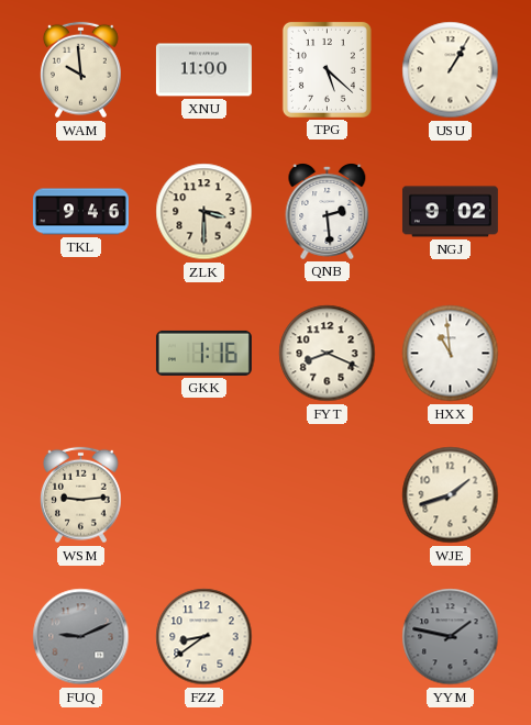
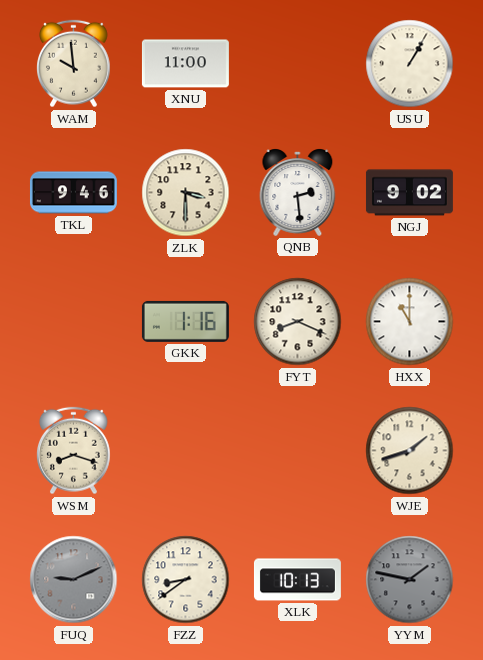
TPG: 5:22 -> none
HXX: 10:59 -> 11:00
WSM: 9:14 -> 8:18
XLK: none -> 10:13
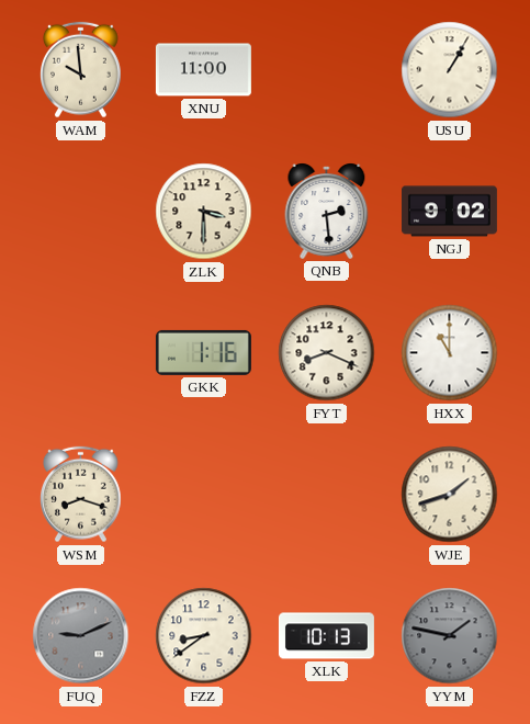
TKL: 9:46 -> none
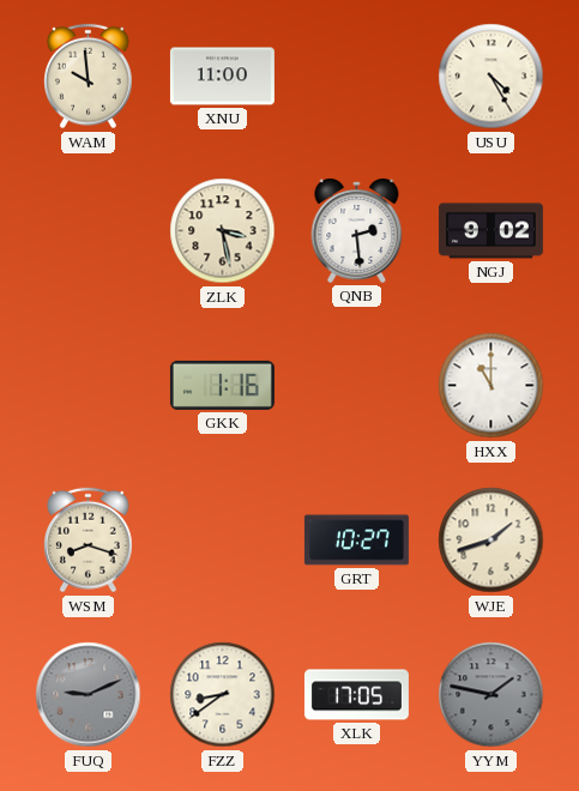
USU: 1:05 -> 4:25
ZLK: 3:30 -> 3:28
FYT: 8:19 -> none
GRT: none -> 10:27
XLK: 10:13 -> 17:05
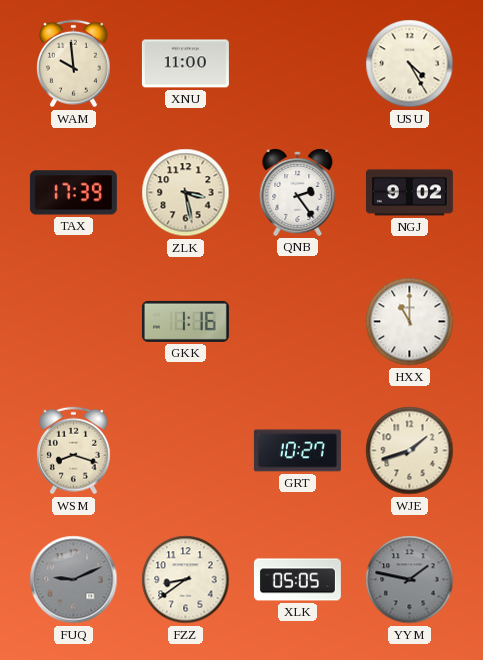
TAX: none -> 17:39
QNB: 2:29 -> 2:24
XLK: 17:05 -> 05:05
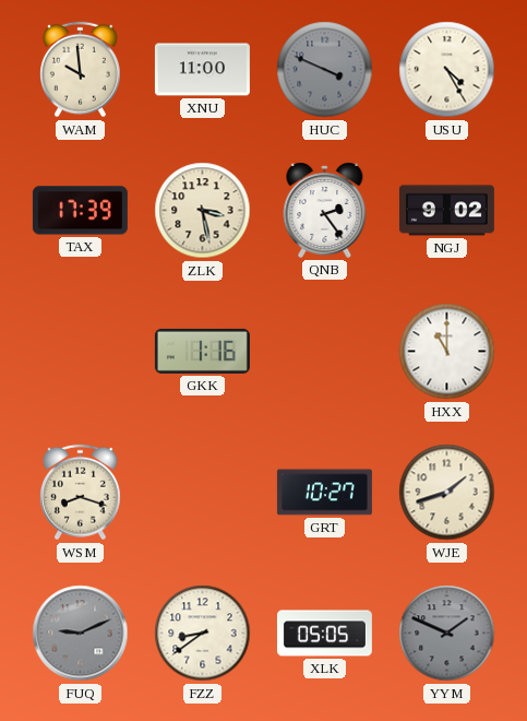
HUC: none -> 3:49
YYM: 1:47 -> 1:49
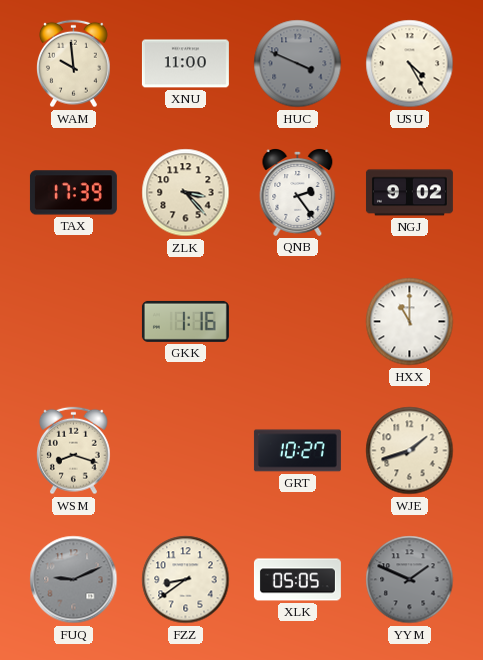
ZLK: 3:28 -> 3:23
